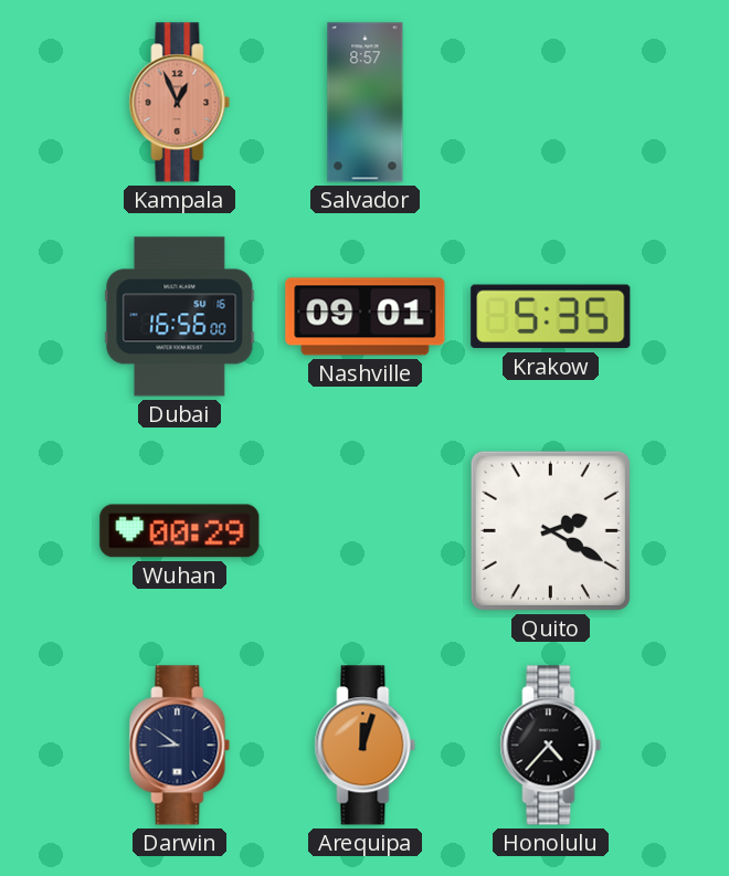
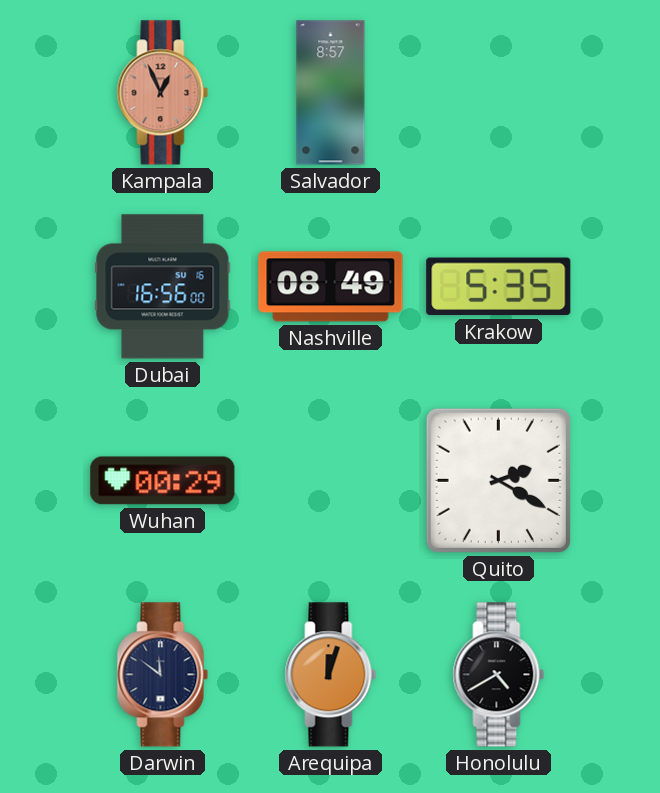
Nashville: 09:01 -> 08:49
Darwin: 8:51 -> 11:51
Honolulu: 4:37 -> 4:40
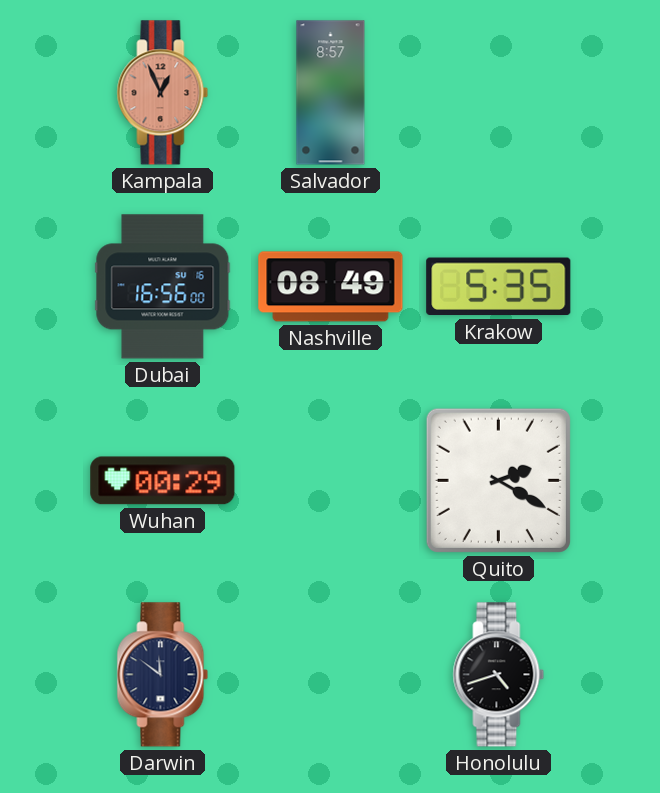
Arequipa: 12:03 -> none
Honolulu: 4:40 -> 4:42
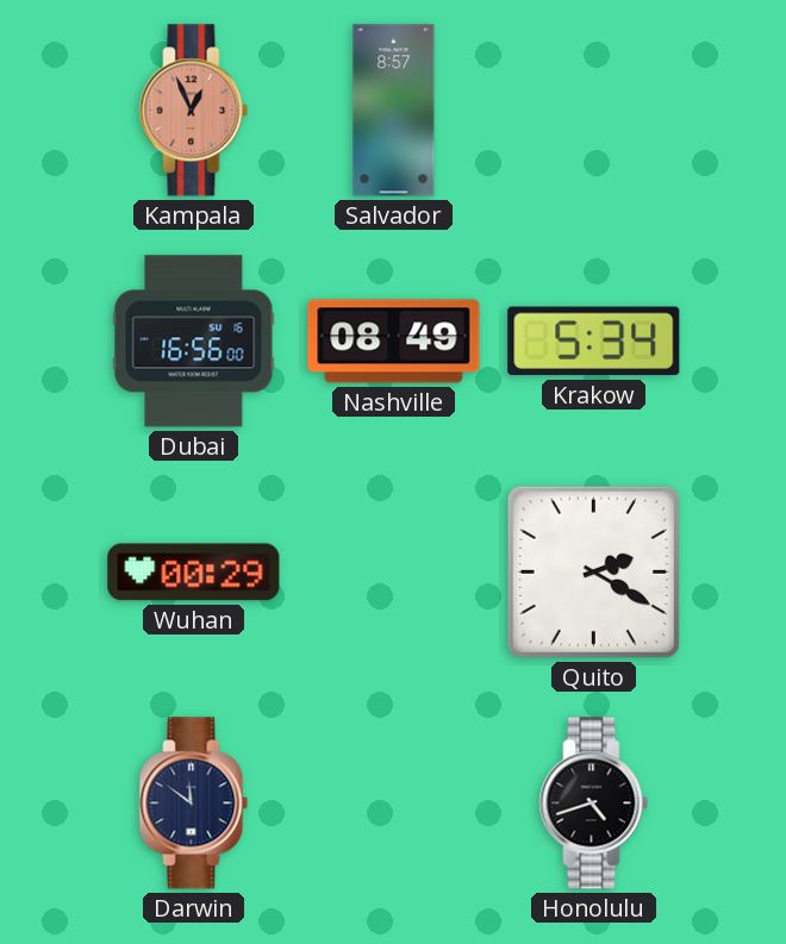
Krakow: 5:35 -> 5:34
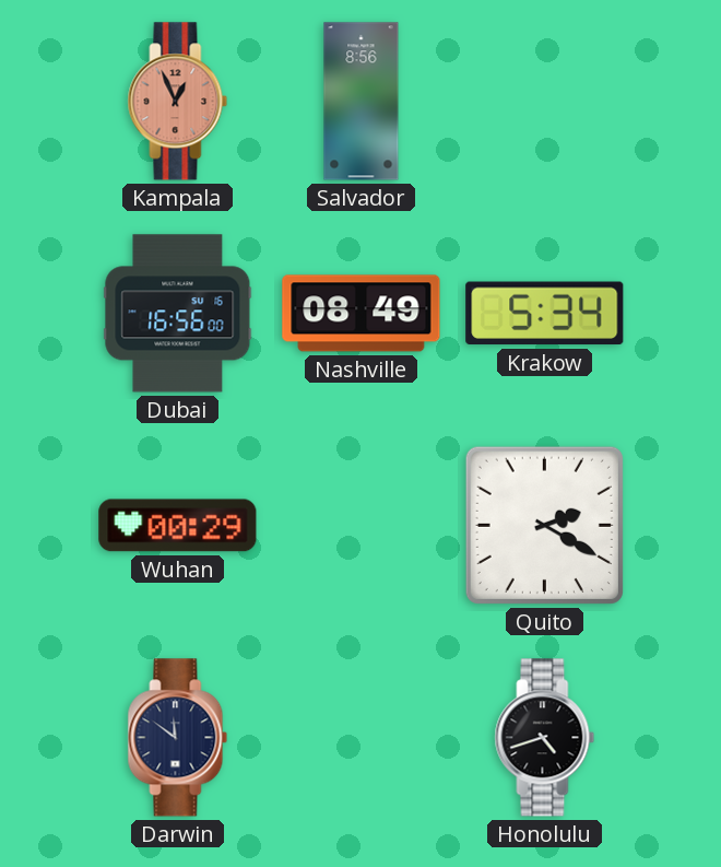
Salvador: 8:57 -> 8:56
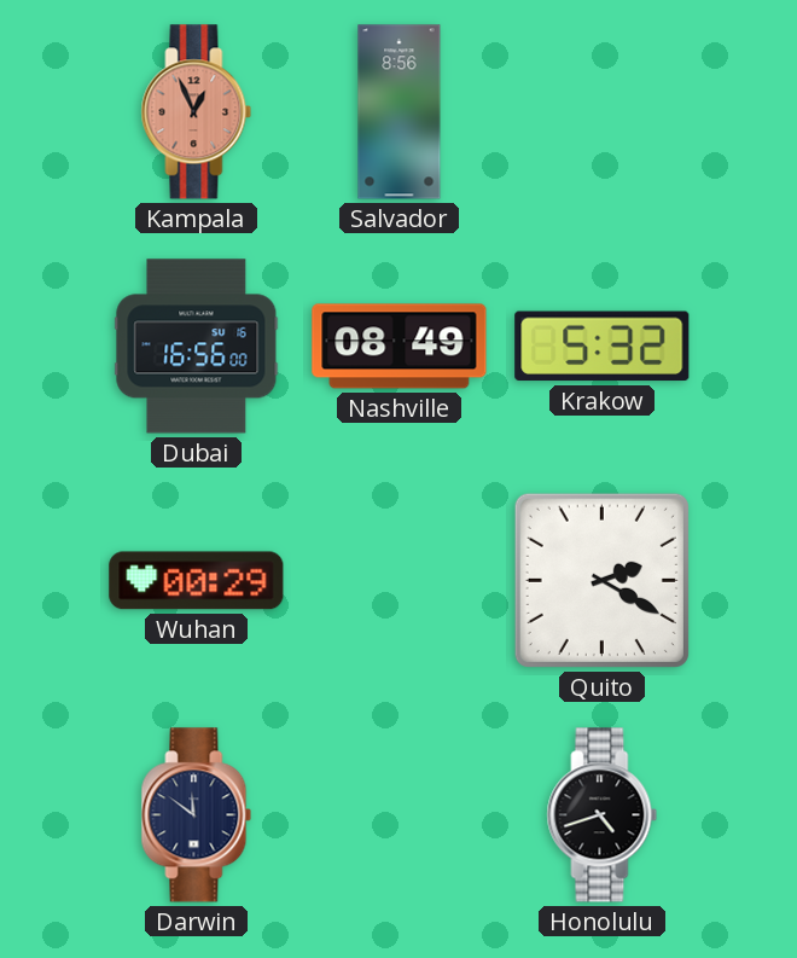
Krakow: 5:34 -> 5:32
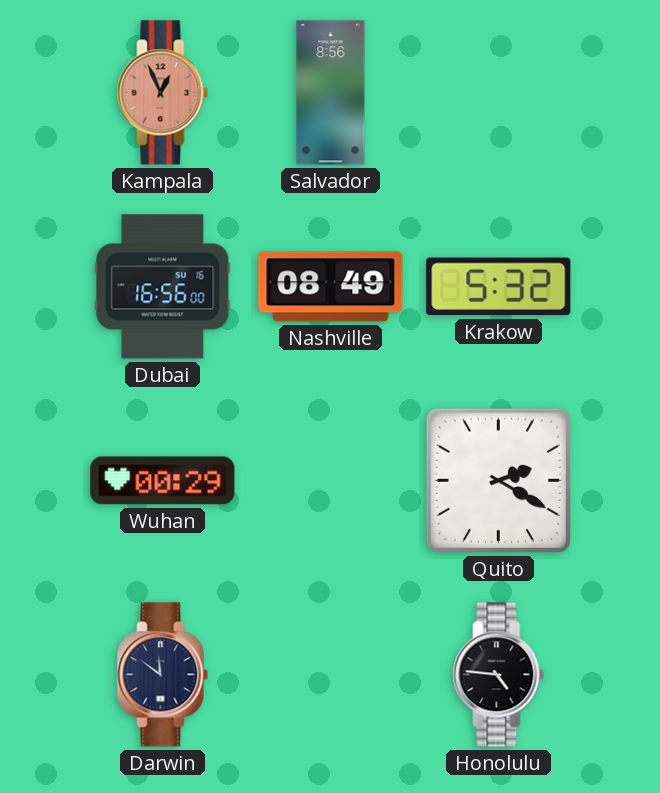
Honolulu: 4:42 -> 4:46
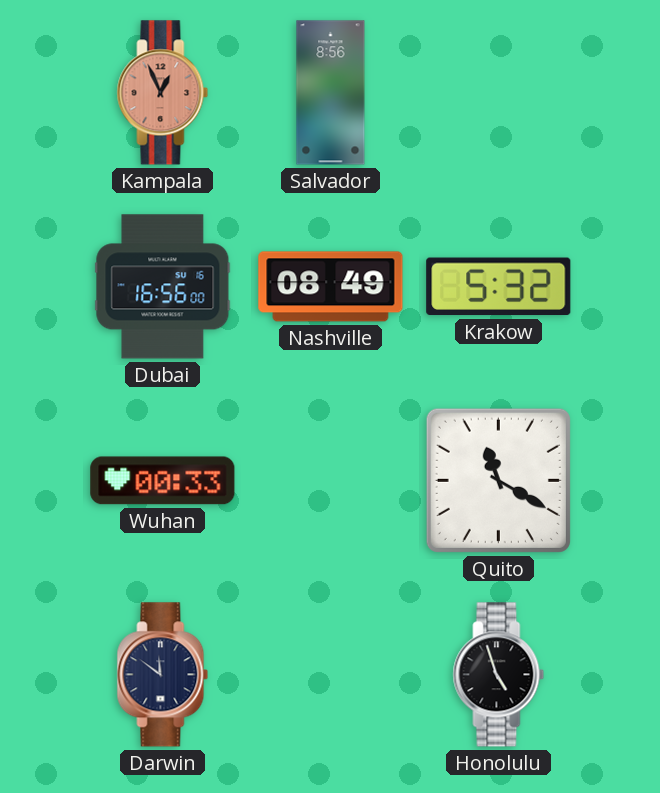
Wuhan: 00:29 -> 00:33
Quito: 2:20 -> 11:20
Honolulu: 4:46 -> 4:57
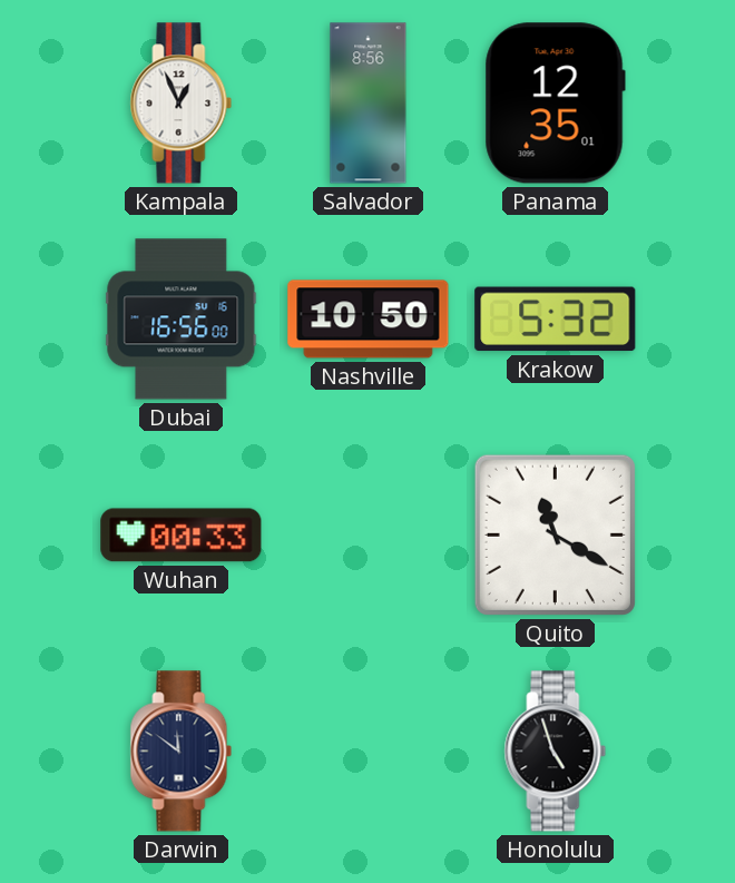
Kampala dial: salmon -> white
Panama: none -> 12:35
Nashville: 08:49 -> 10:50
